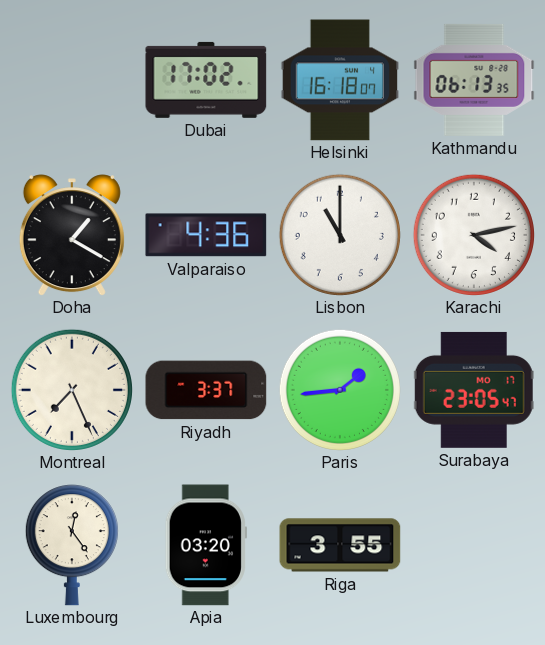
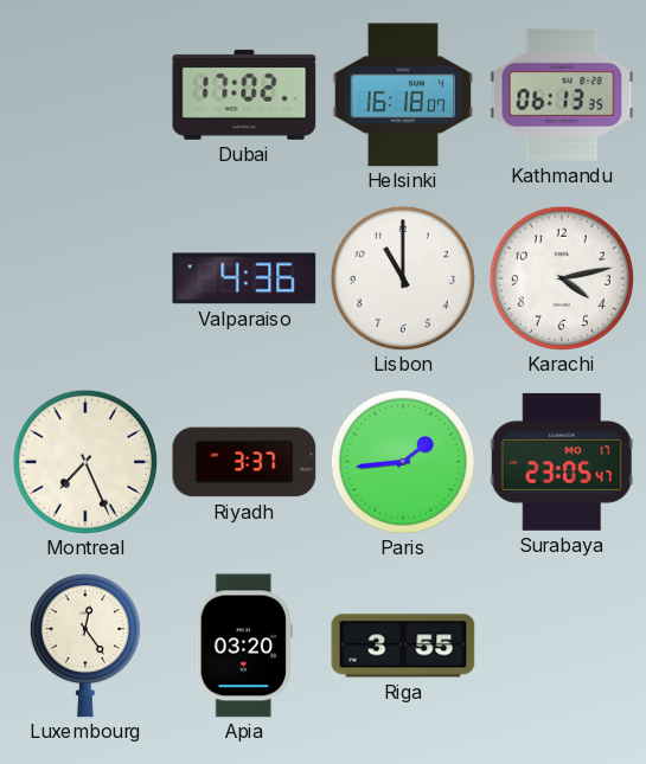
Doha: 1:20 -> none
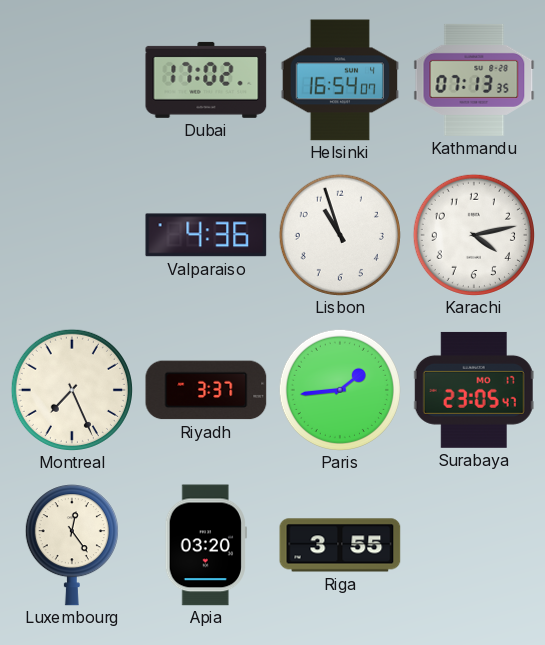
Helsinki: 16:18 -> 16:54
Kathmandu: 06:13 -> 07:13
Lisbon: 11:00 -> 10:57
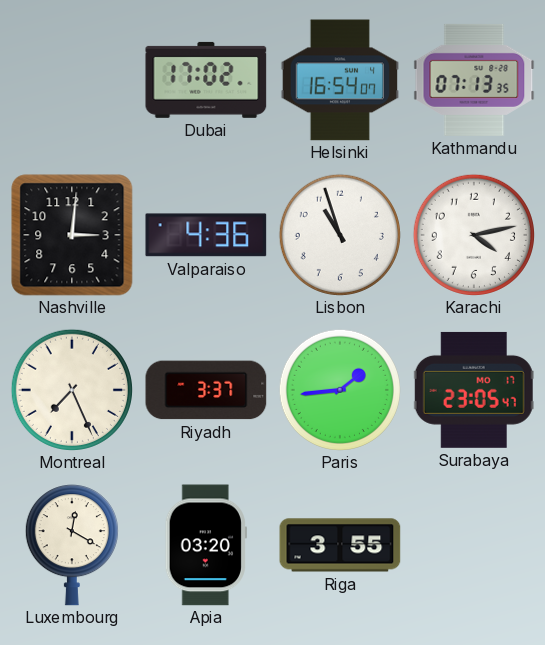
Nashville: none -> 3:01
Luxembourg: 12:24 -> 12:20
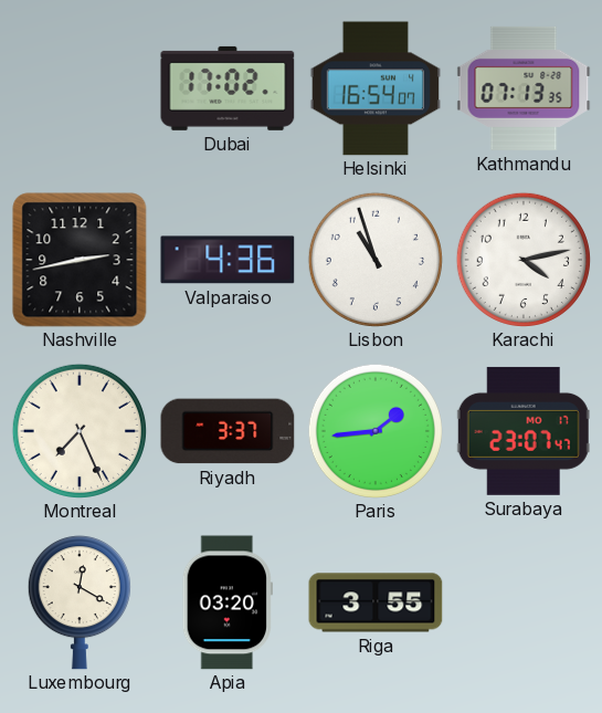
Nashville: 3:01 -> 2:43
Surabaya: 23:05 -> 23:07
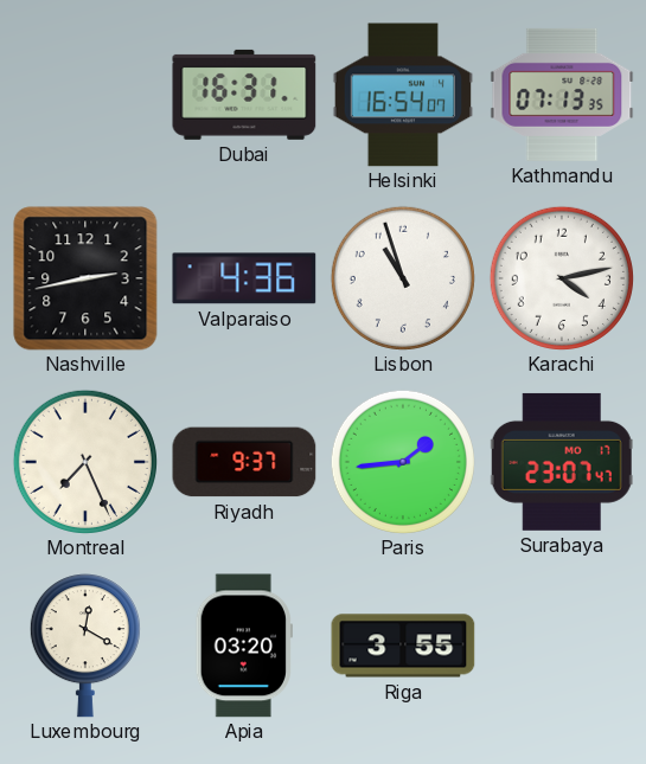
Dubai: 17:02 -> 16:31
Riyadh: 3:37 -> 9:37
